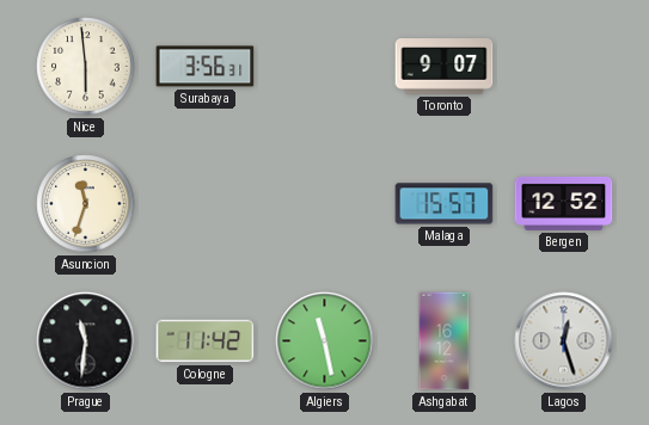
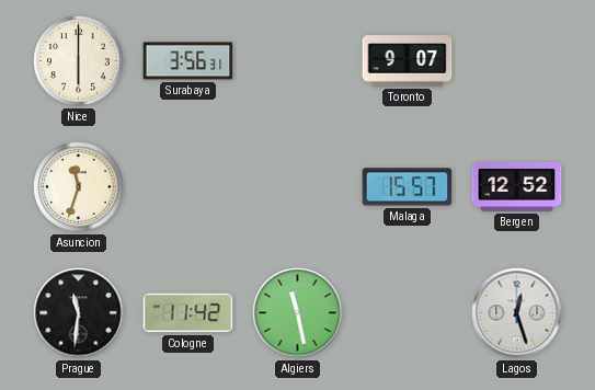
Nice: 5:59 -> 6:00
Ashgabat: 16:12 -> none
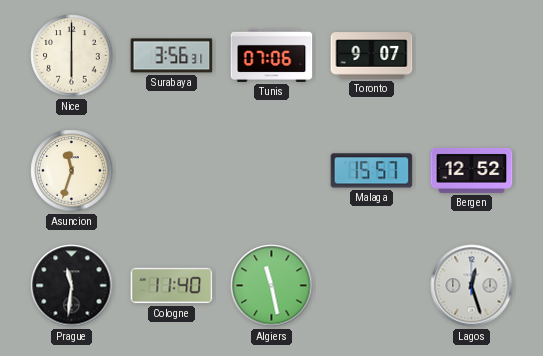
Tunis: none -> 07:06
Cologne: 11:42 -> 11:40
